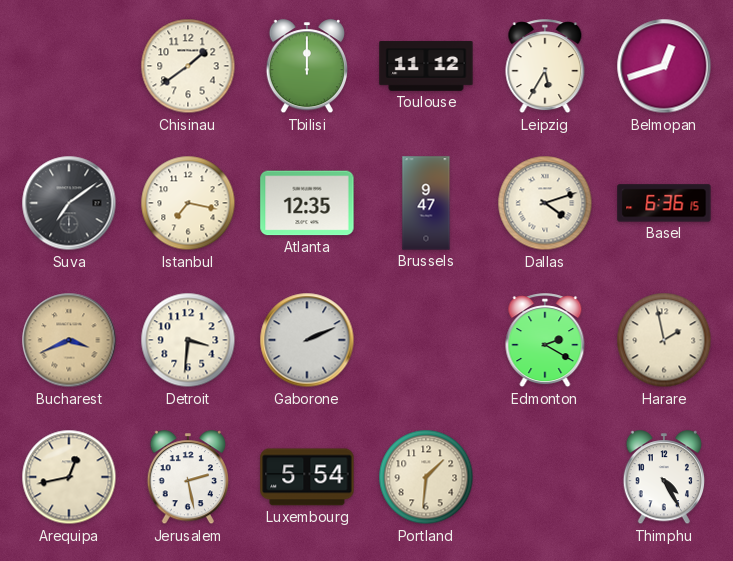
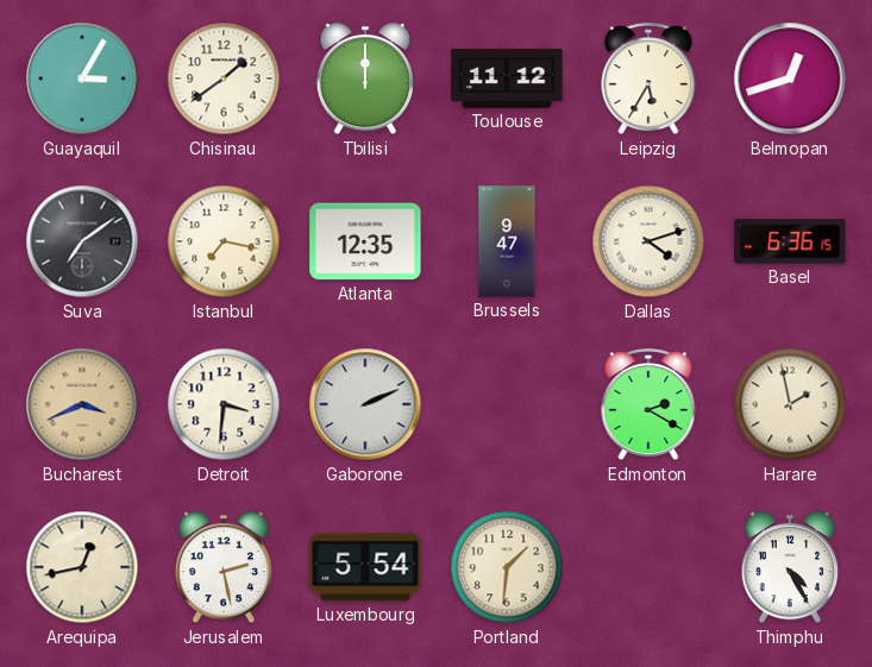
Guayaquil: none -> 3:05
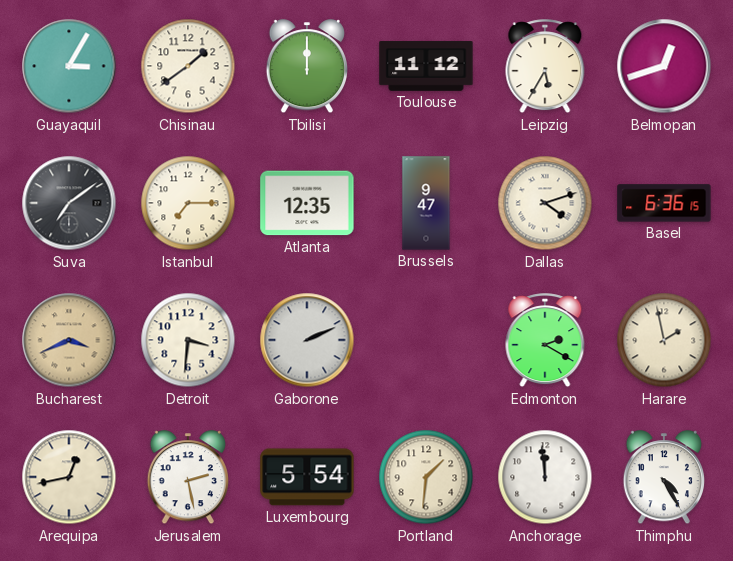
Istanbul: 7:17 -> 7:15
Anchorage: none -> 11:59
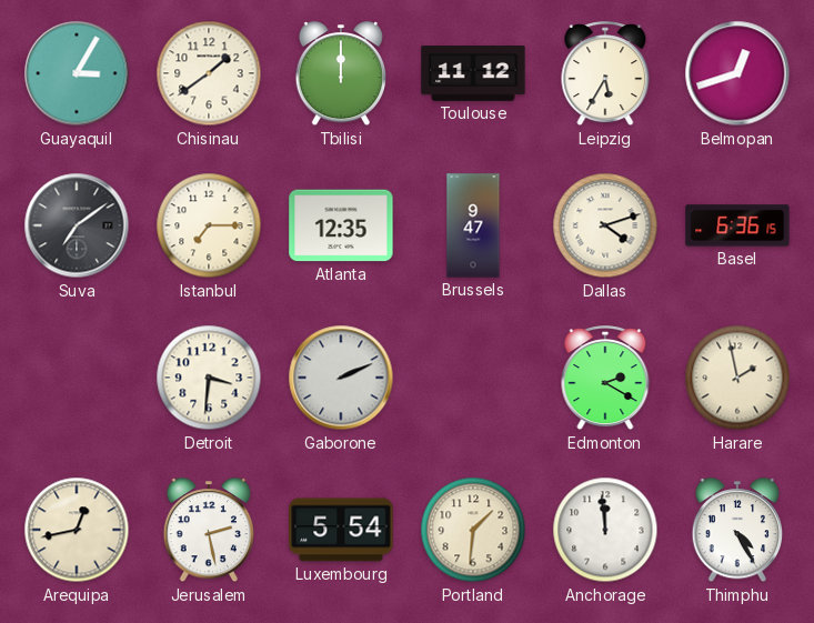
Bucharest: 3:41 -> none
